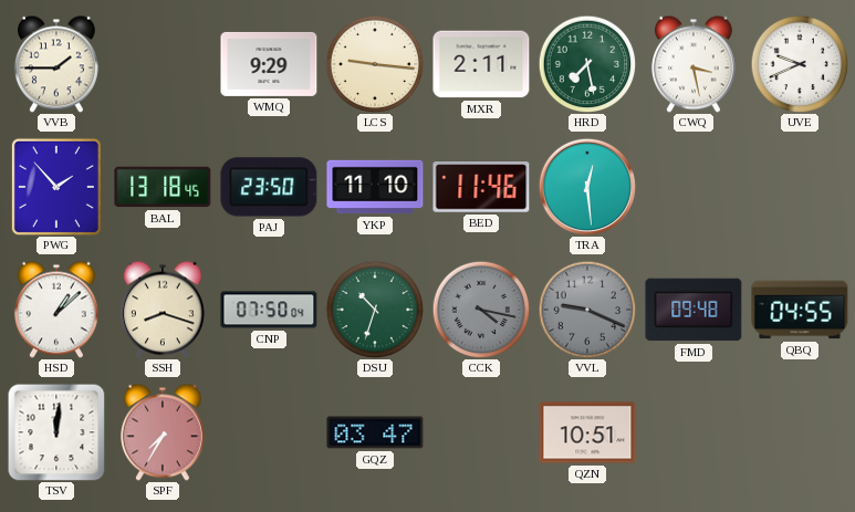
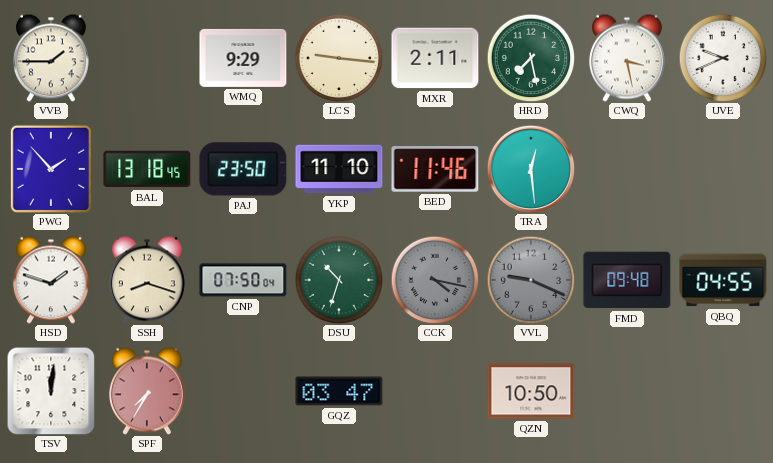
HSD: 1:08 -> 1:48
QZN: 10:51 -> 10:50
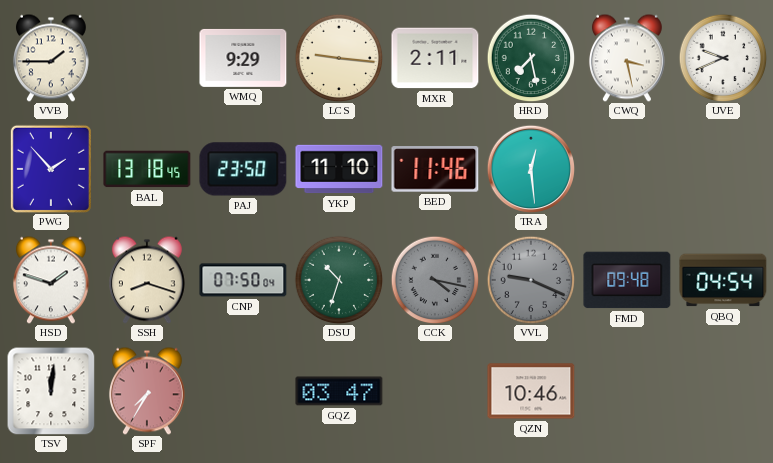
QBQ: 04:55 -> 04:54
QZN: 10:50 -> 10:46
